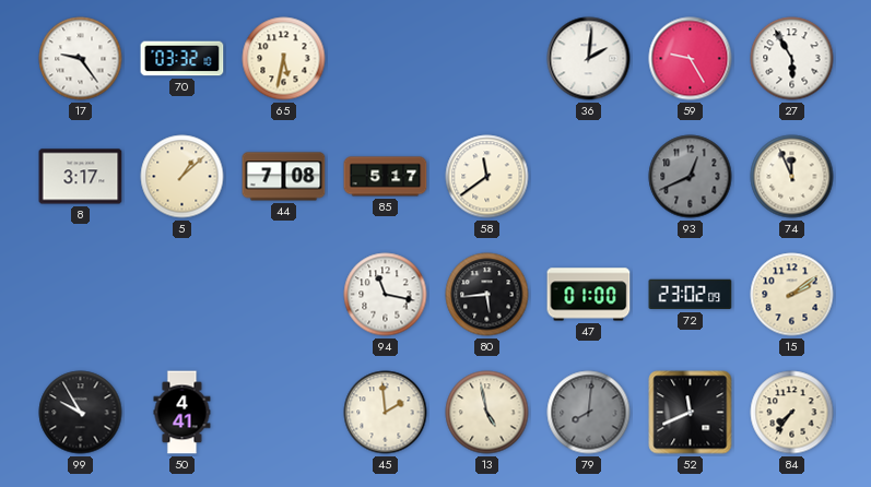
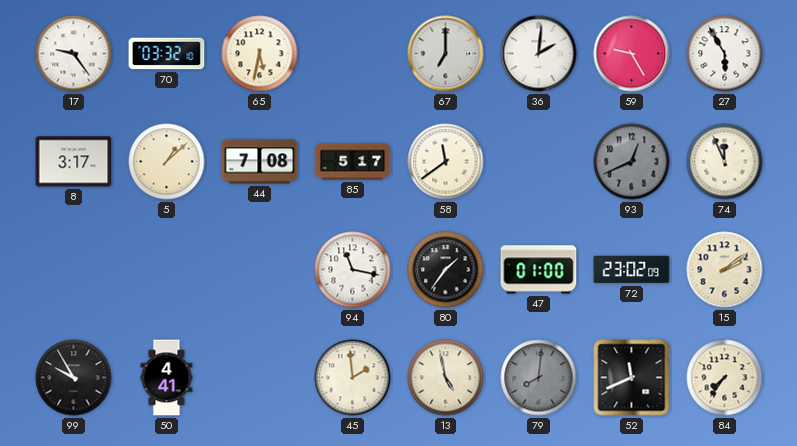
67: none -> 7:00
80: 5:44 -> 1:36
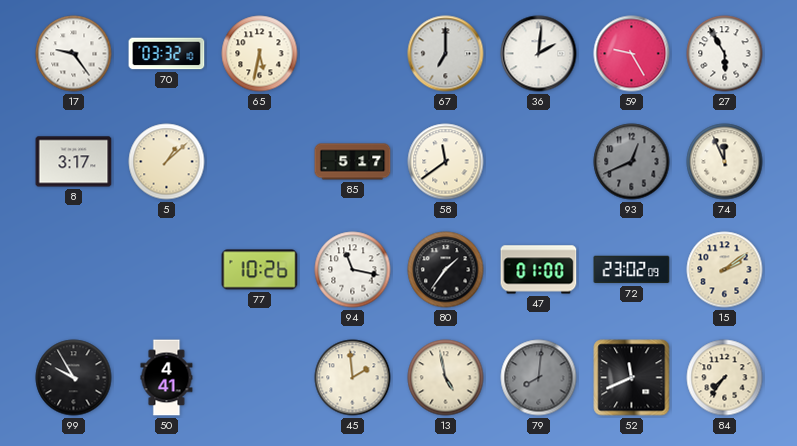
44: 7:08 -> none
77: none -> 10:26
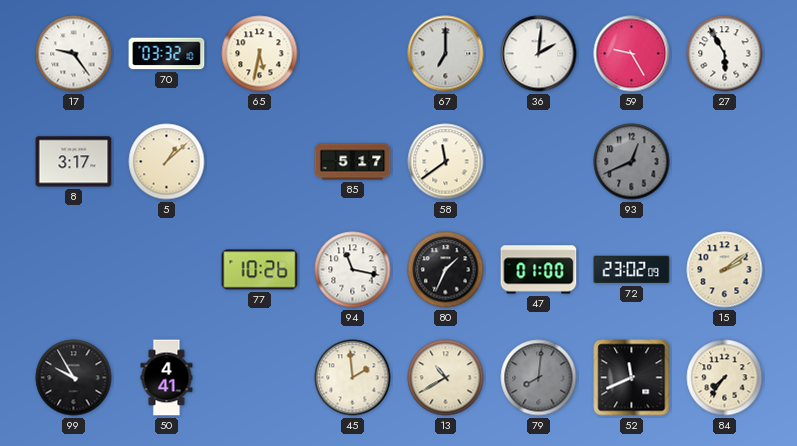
74: 11:56 -> none
80: 1:36 -> 1:34
13: 4:58 -> 10:40
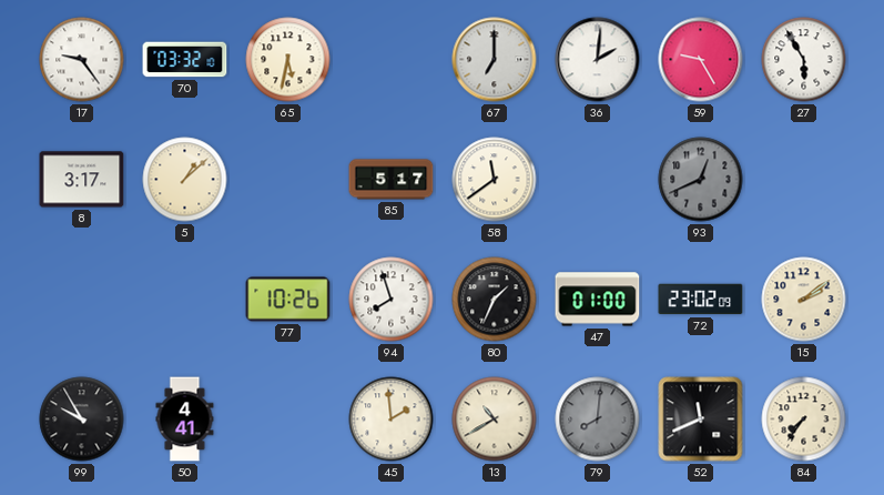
94: 11:17 -> 7:57
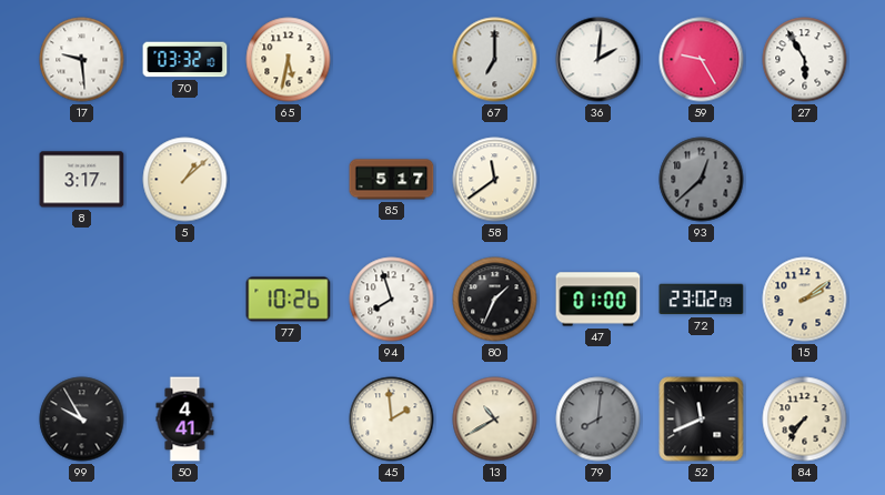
17: 9:24 -> 9:29
93: 12:41 -> 12:38
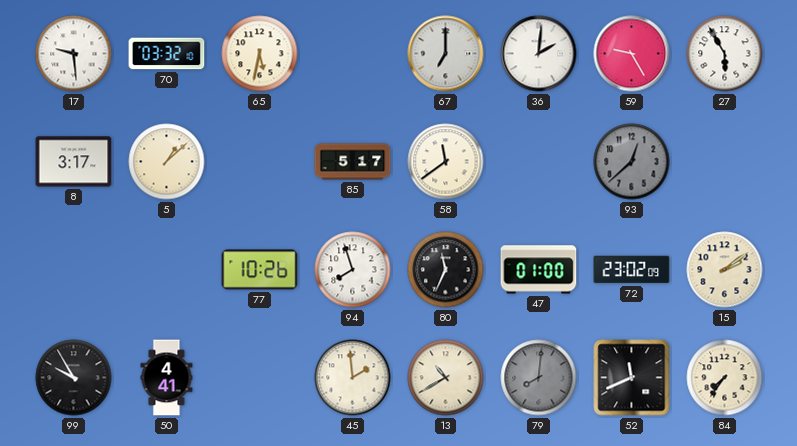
80: 1:34 -> 11:34
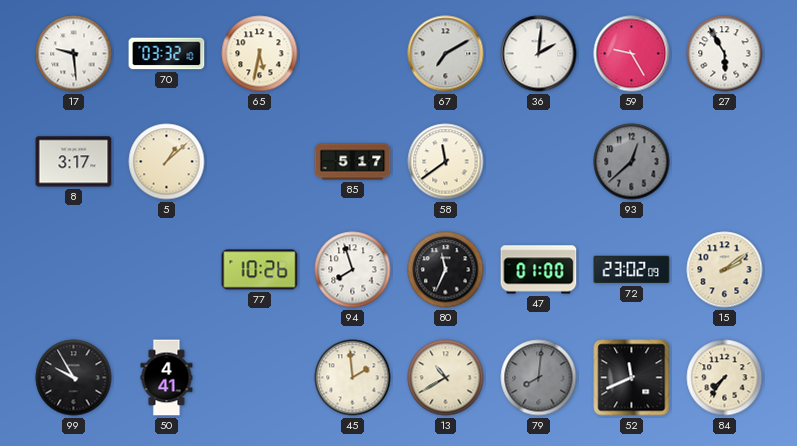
67: 7:00 -> 7:10
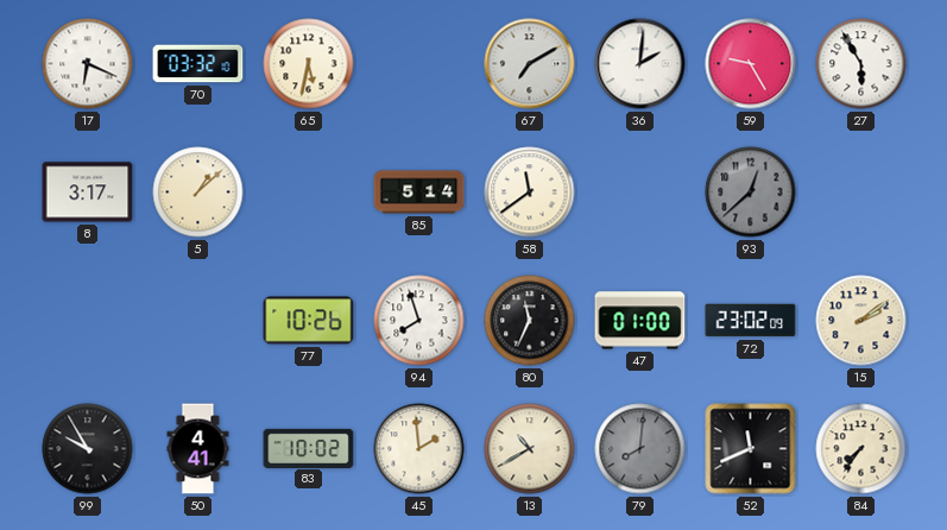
17: 9:29 -> 6:19
85: 5:17 -> 5:14
83: none -> 10:02
